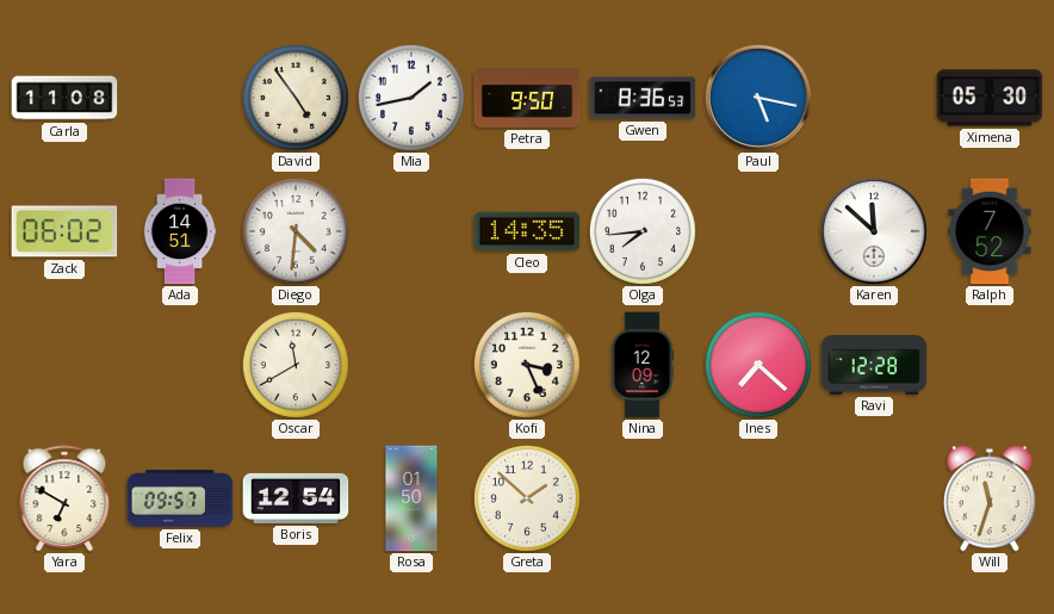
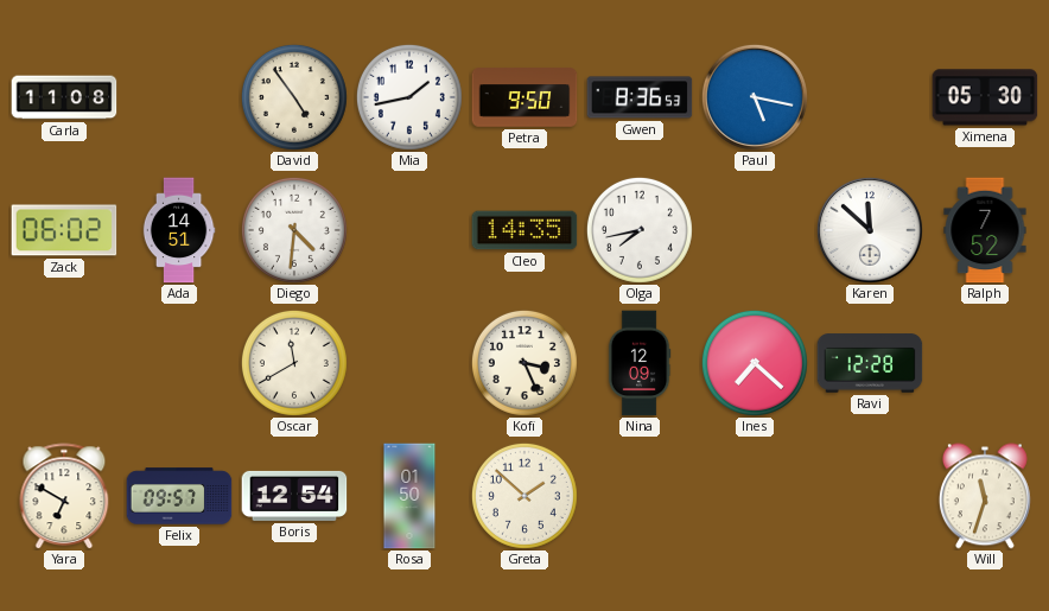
Olga: 7:44 -> 7:43
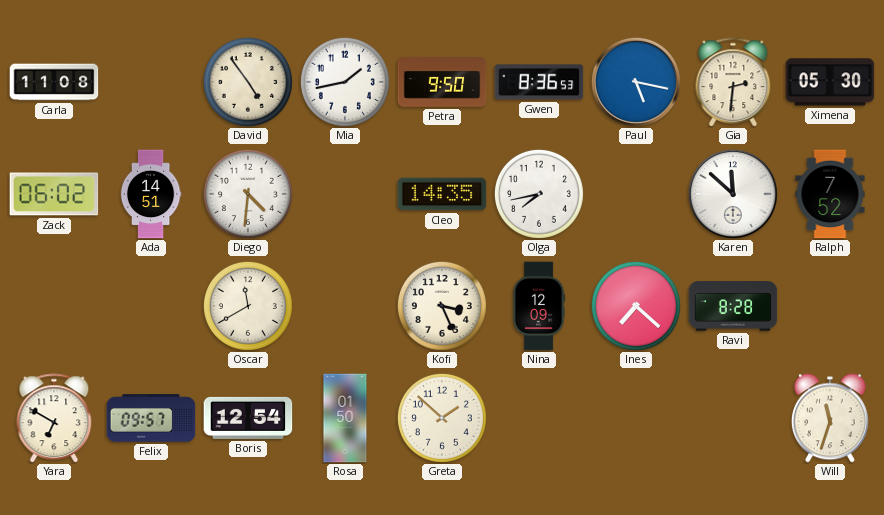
Gia: none -> 2:31
Ravi: 12:28 -> 8:28
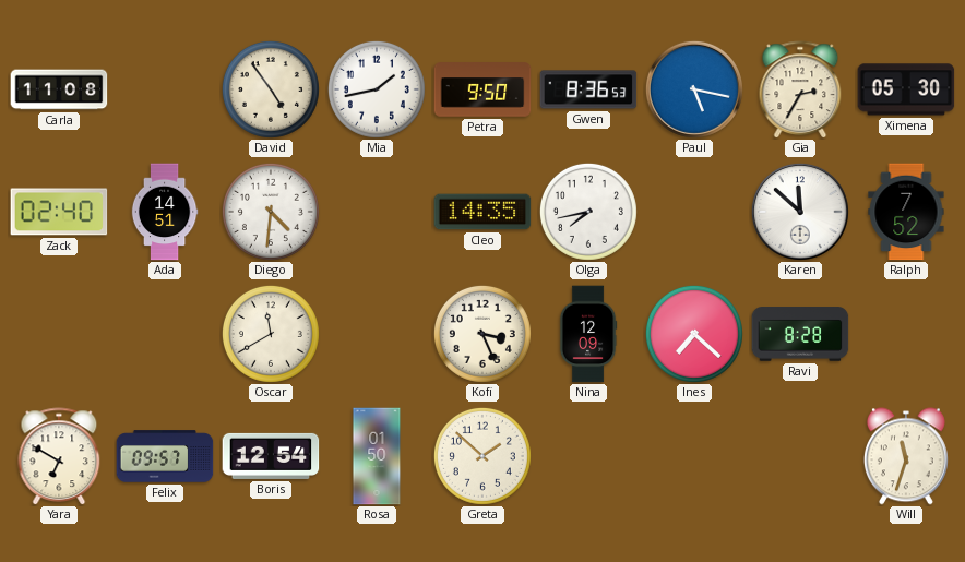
Gia: 2:31 -> 2:35
Zack: 06:02 -> 02:40
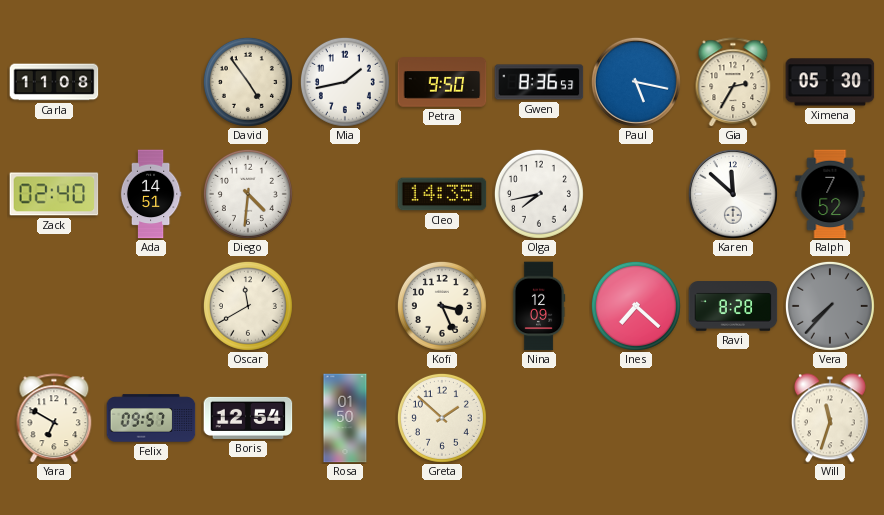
Vera: none -> 7:37
